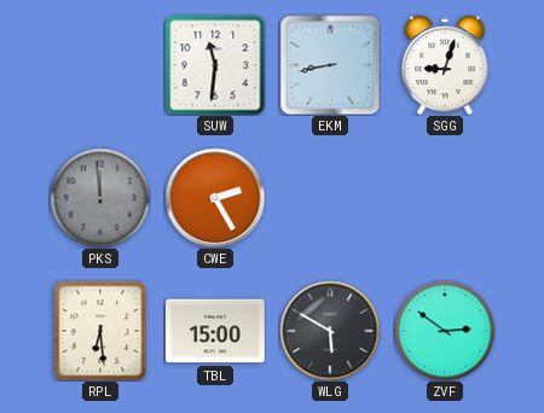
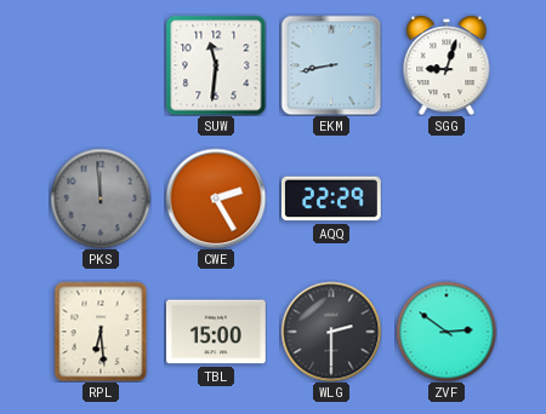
AQQ: none -> 22:29
WLG: 5:50 -> 2:30
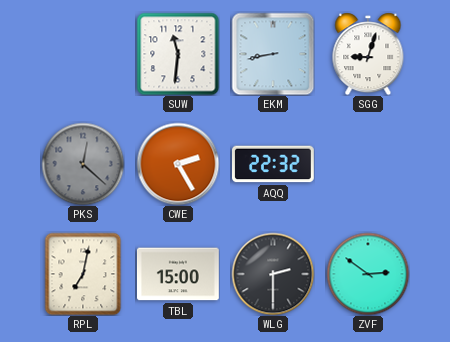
PKS: 11:59 -> 12:22
AQQ: 22:29 -> 22:32
RPL: 6:29 -> 7:02
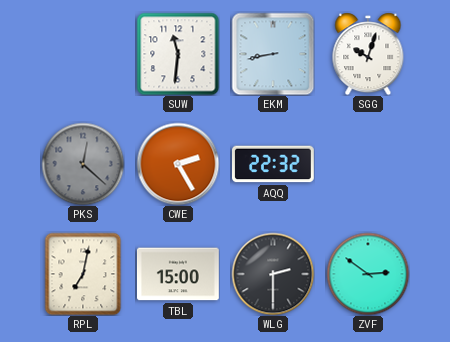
SGG: 9:03 -> 10:03
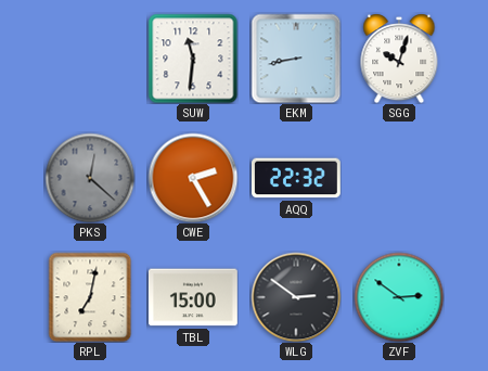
WLG: 2:30 -> 2:51
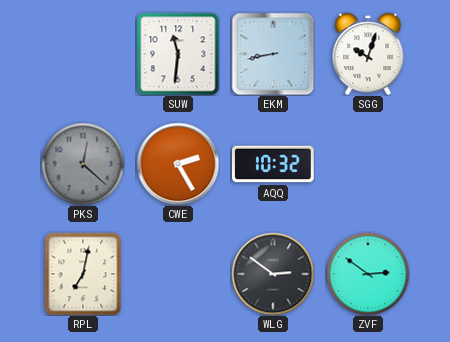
AQQ: 22:32 -> 10:32
TBL: 15:00 -> none
